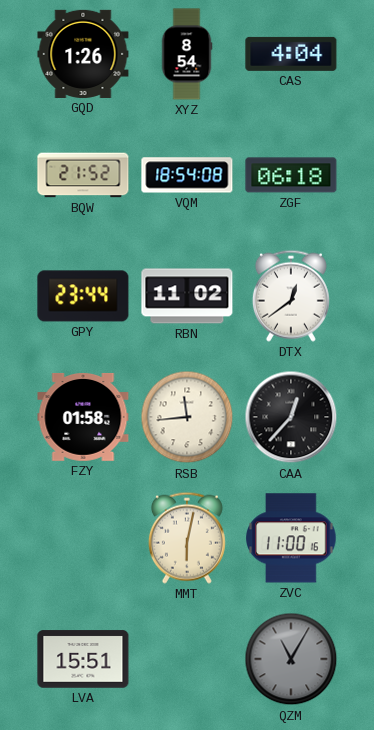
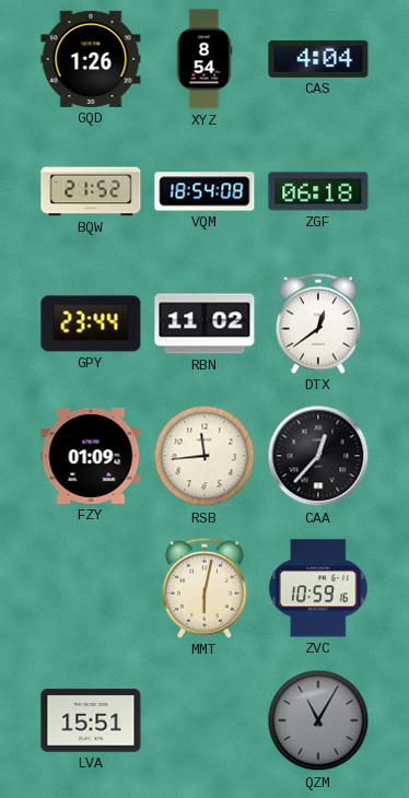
FZY: 01:58 -> 01:09
ZVC: 11:00 -> 10:59
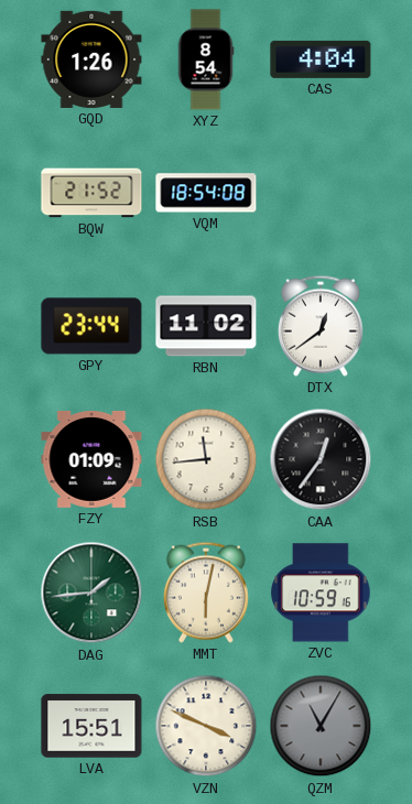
ZGF: 06:18 -> none
CAA: 12:37 -> 12:36
DAG: none -> 1:44
VZN: none -> 3:49
